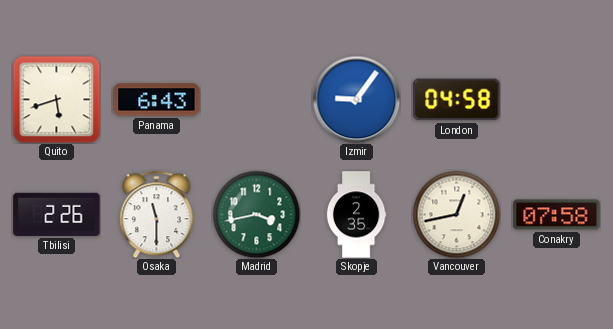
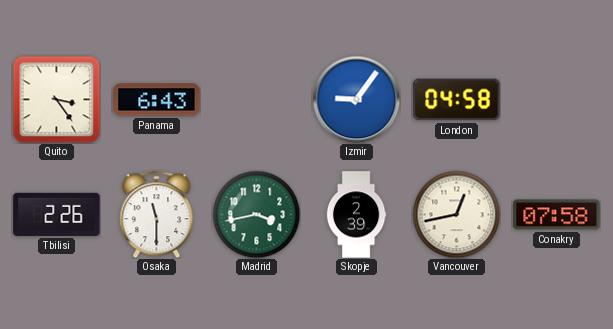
Quito: 5:42 -> 3:24
Skopje: 2:35 -> 2:39
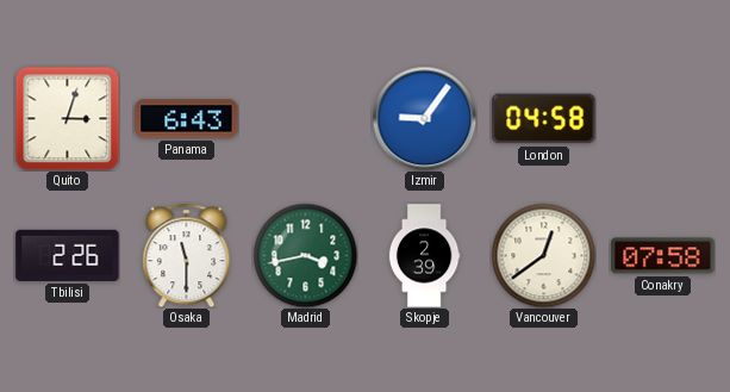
Quito: 3:24 -> 3:03
Vancouver: 12:43 -> 12:39
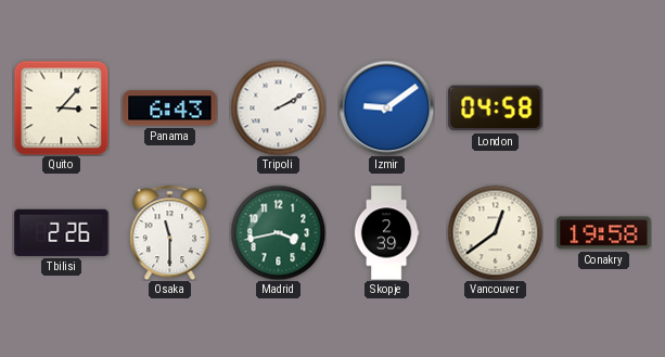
Quito: 3:03 -> 3:07
Tripoli: none -> 2:10
Izmir: 9:06 -> 9:09
Conakry: 07:58 -> 19:58
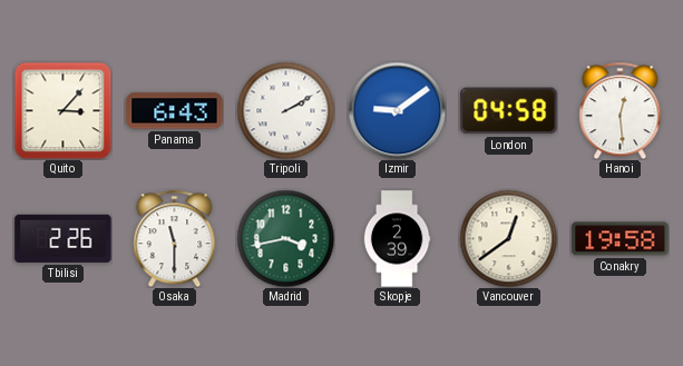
Hanoi: none -> 12:29
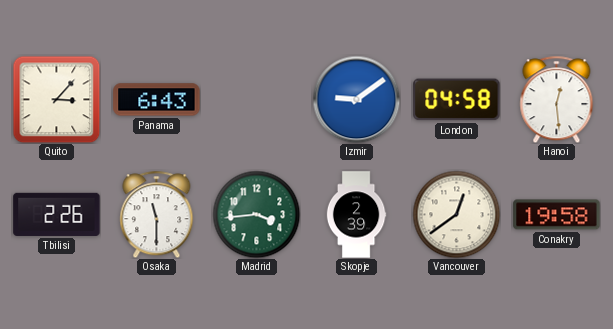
Tripoli: 2:10 -> none
Madrid: 3:43 -> 3:44
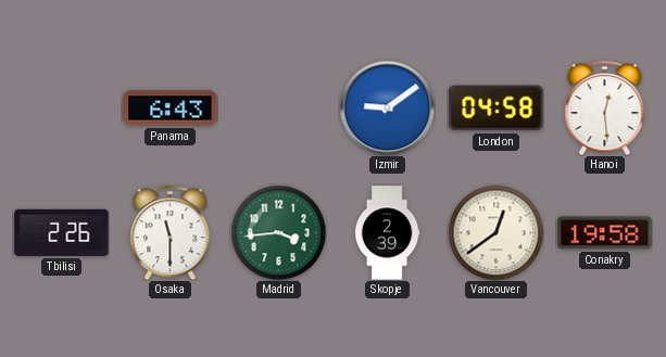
Quito: 3:07 -> none
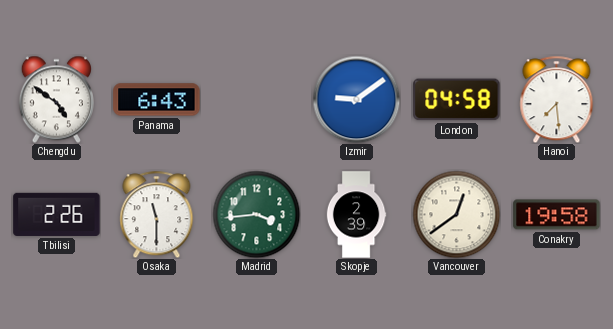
Chengdu: none -> 4:51
Hanoi: 12:29 -> 7:29
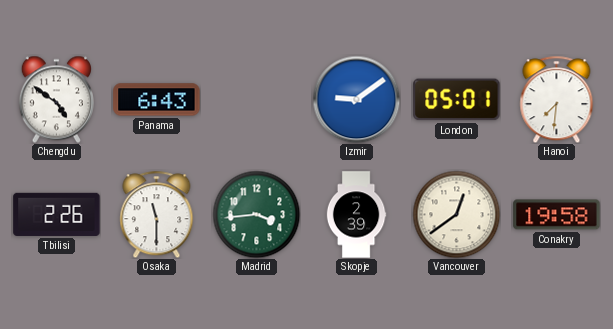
London: 04:58 -> 05:01
Hanoi: 7:29 -> 7:31
